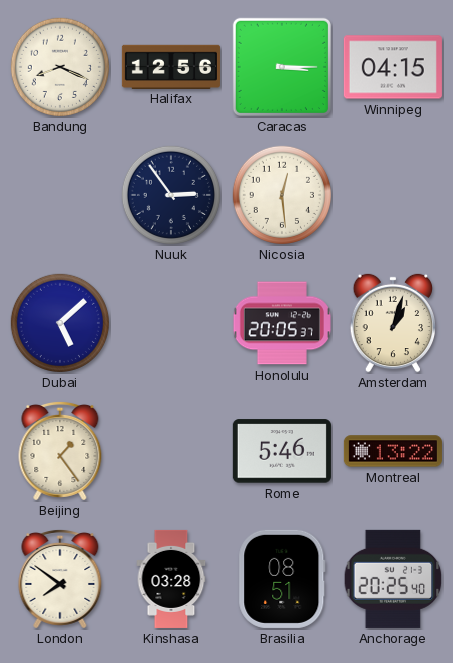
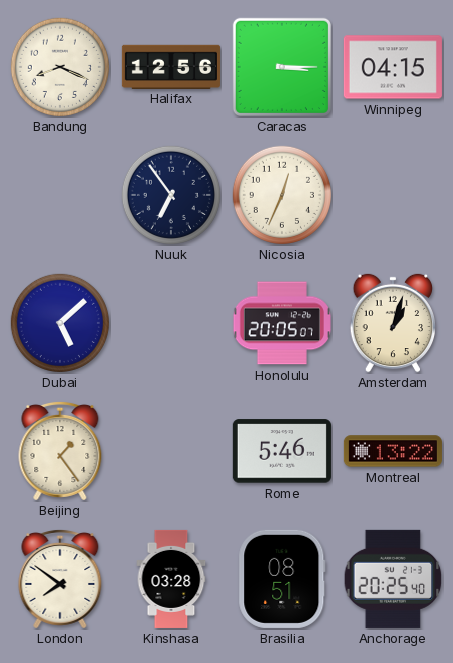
Nuuk: 2:54 -> 6:54
Nicosia: 12:29 -> 12:34
Honolulu: 20:05:37 -> 20:05:07
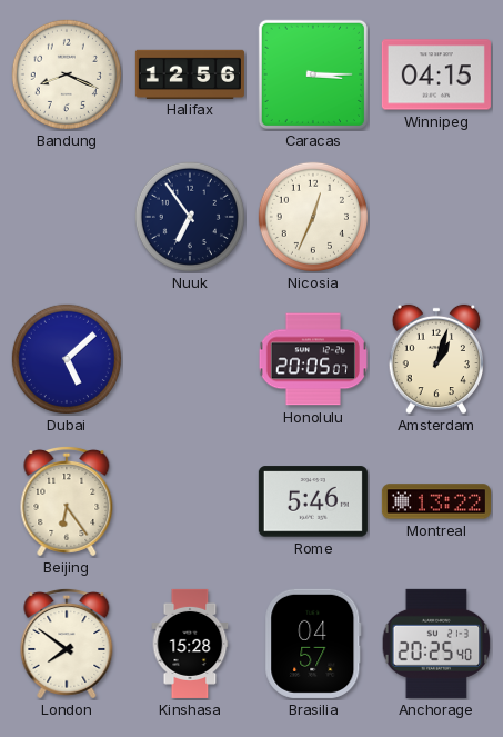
Beijing: 1:24 -> 6:24
Kinshasa: 03:28 -> 15:28
Brasilia: 08:51 -> 04:57
